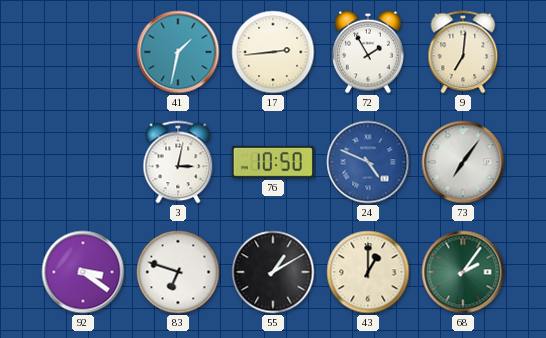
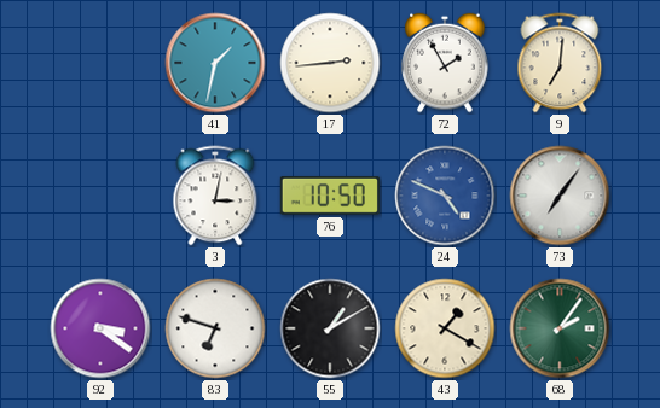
43: 1:00 -> 1:20
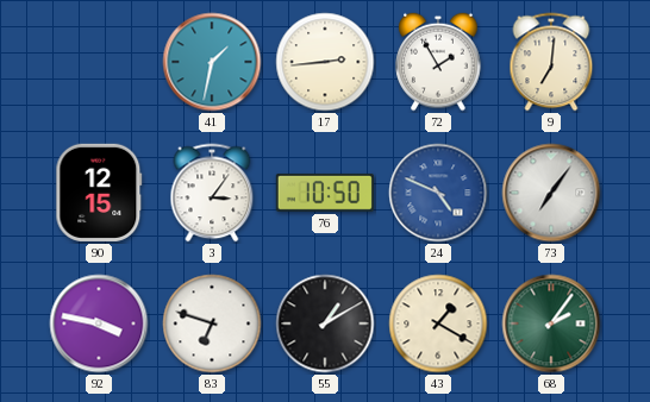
90: none -> 12:15
3: 3:02 -> 3:06
92: 3:21 -> 3:47
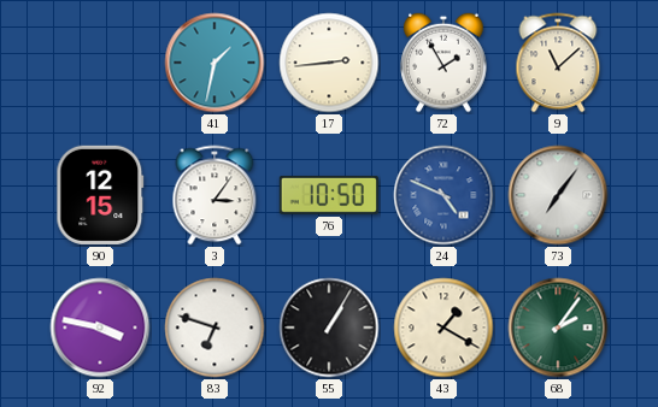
9: 7:01 -> 11:08
55: 1:10 -> 1:05
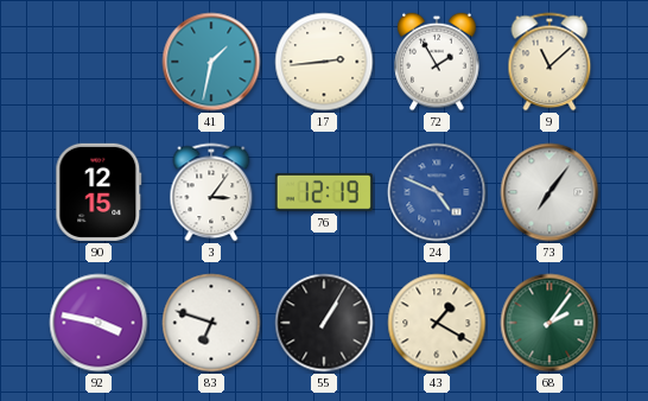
76: 10:50 -> 12:19
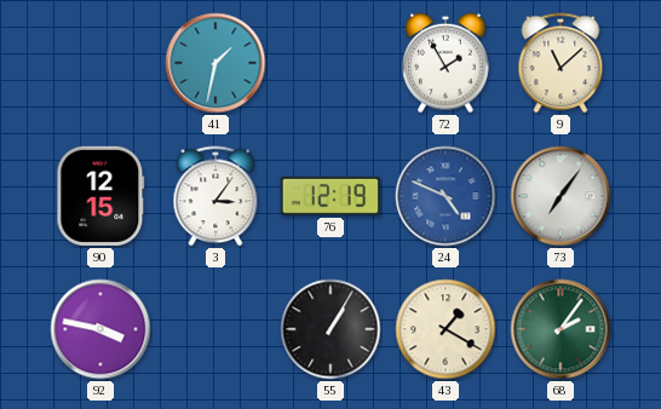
17: 2:44 -> none
83: 6:48 -> none
